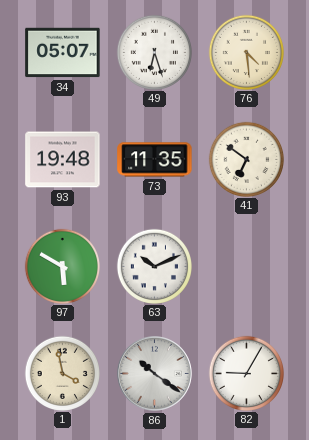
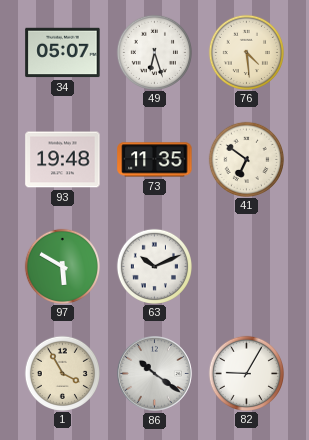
1: 3:58 -> 3:55
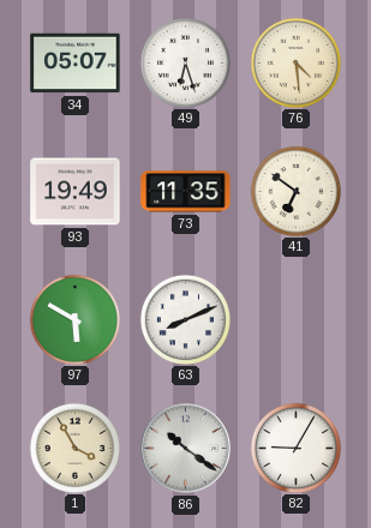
93: 19:48 -> 19:49
63: 10:11 -> 8:11
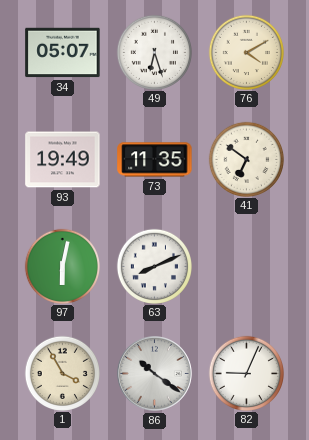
76: 4:29 -> 4:10
97: 5:50 -> 6:02
82: 9:05 -> 9:04
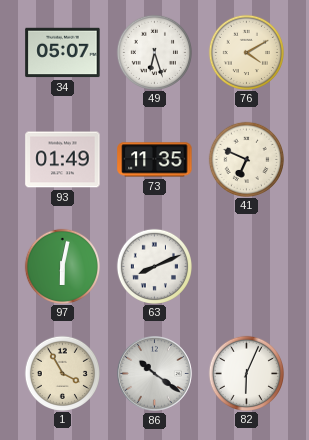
93: 19:49 -> 01:49
41: 6:51 -> 6:49
82: 9:04 -> 6:04
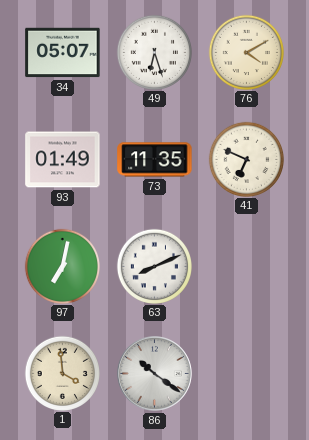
97: 6:02 -> 7:02
1: 3:55 -> 3:59
82: 6:04 -> none
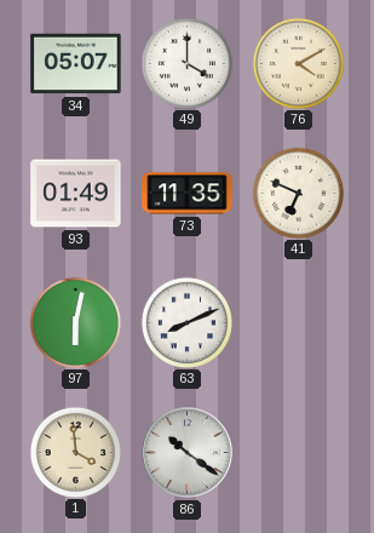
49: 6:27 -> 4:00
97: 7:02 -> 6:02
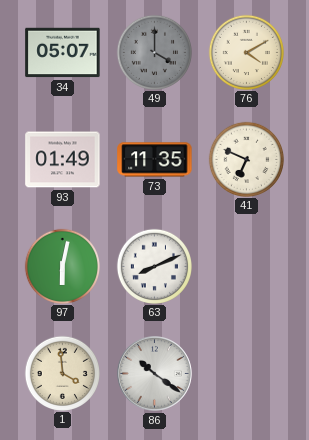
49 dial: white -> grey
